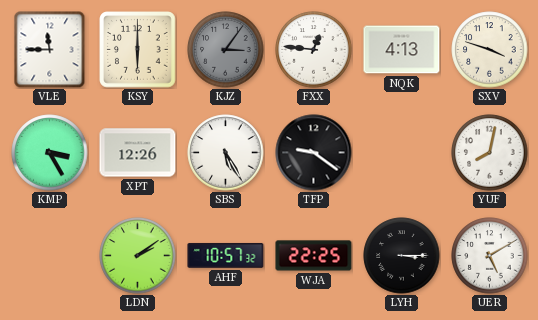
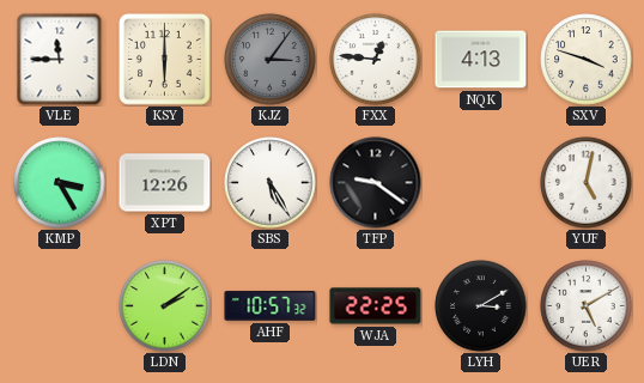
YUF: 8:02 -> 5:02
LYH: 3:15 -> 3:10
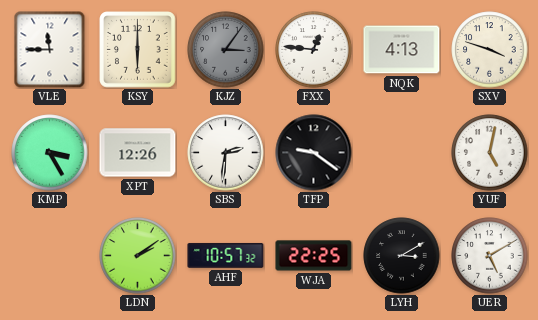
SBS: 5:25 -> 2:31
